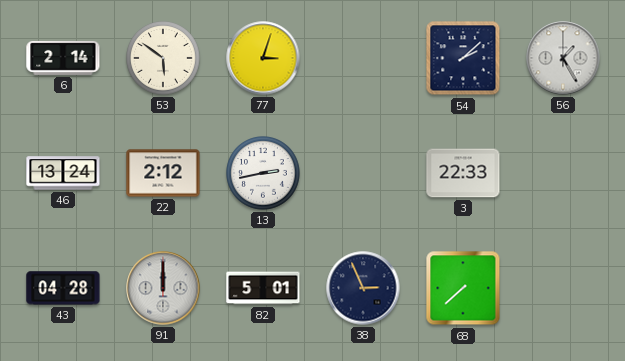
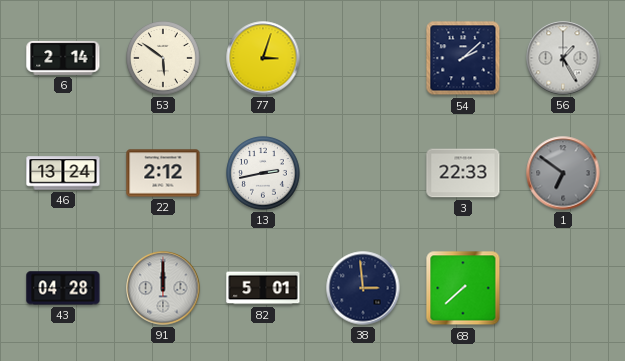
1: none -> 6:51
38: 2:56 -> 2:59
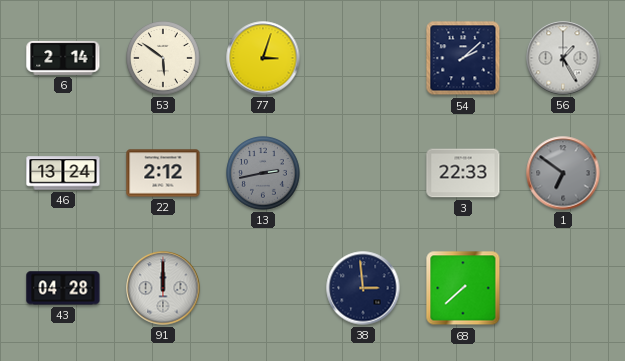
13 dial: white -> grey
82: 5:01 -> none
